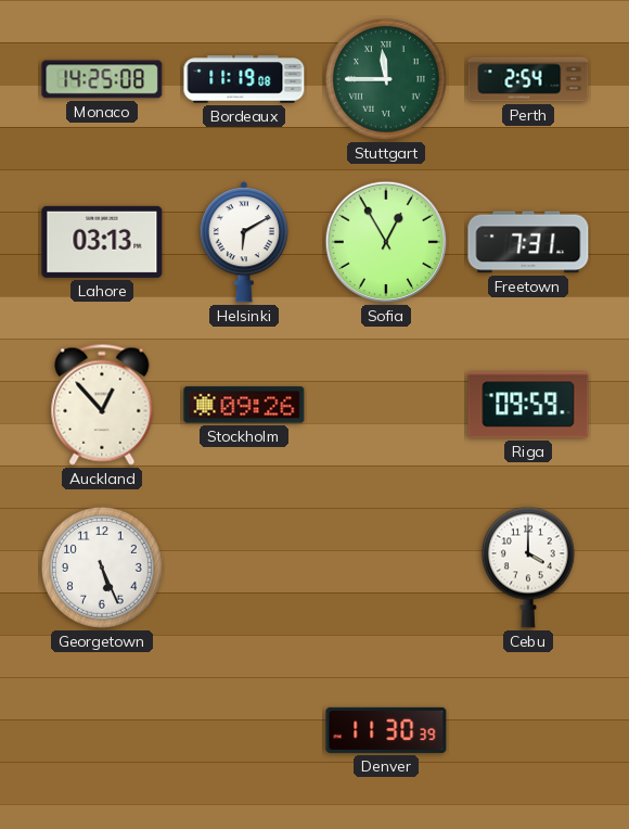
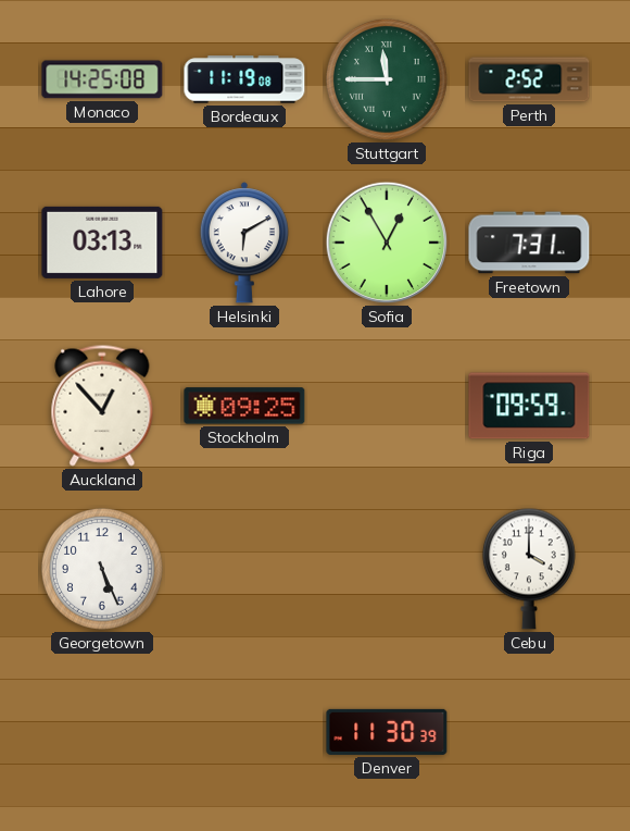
Perth: 2:54 -> 2:52
Stockholm: 09:26 -> 09:25
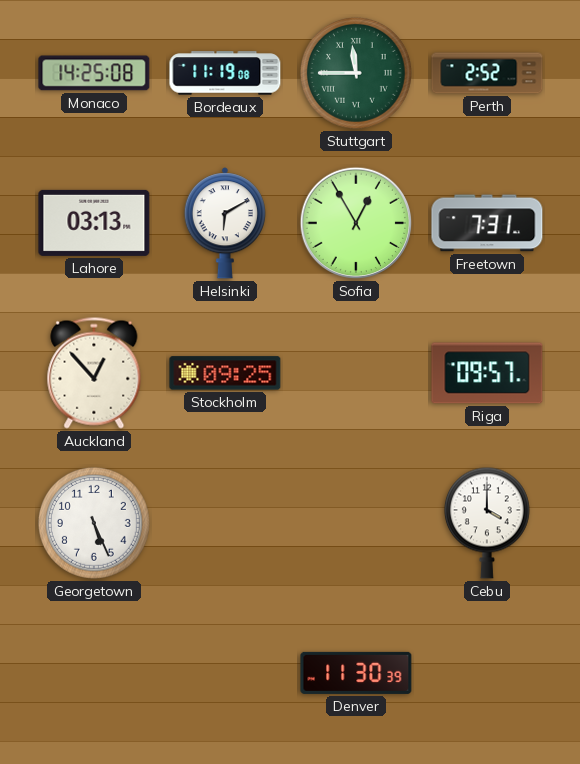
Riga: 09:59 -> 09:57
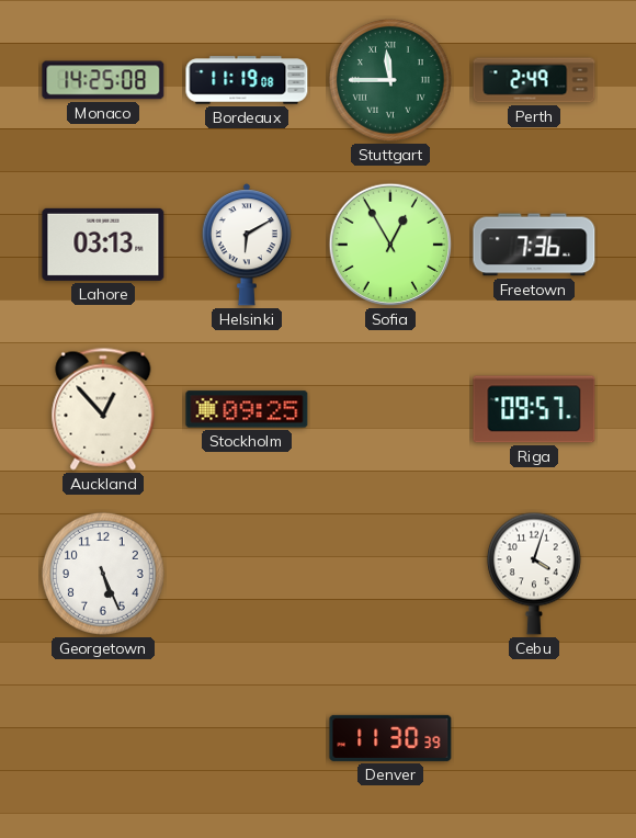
Perth: 2:52 -> 2:49
Freetown: 7:31 -> 7:36
Cebu: 4:00 -> 4:03
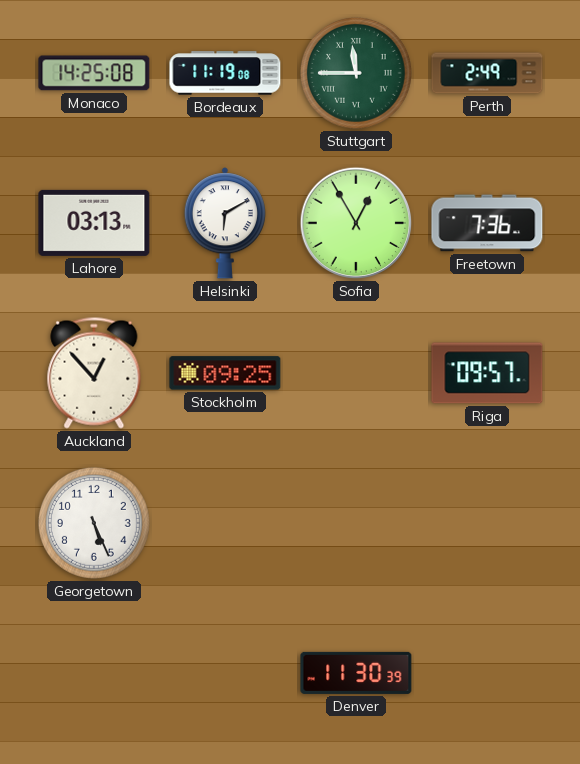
Cebu: 4:03 -> none
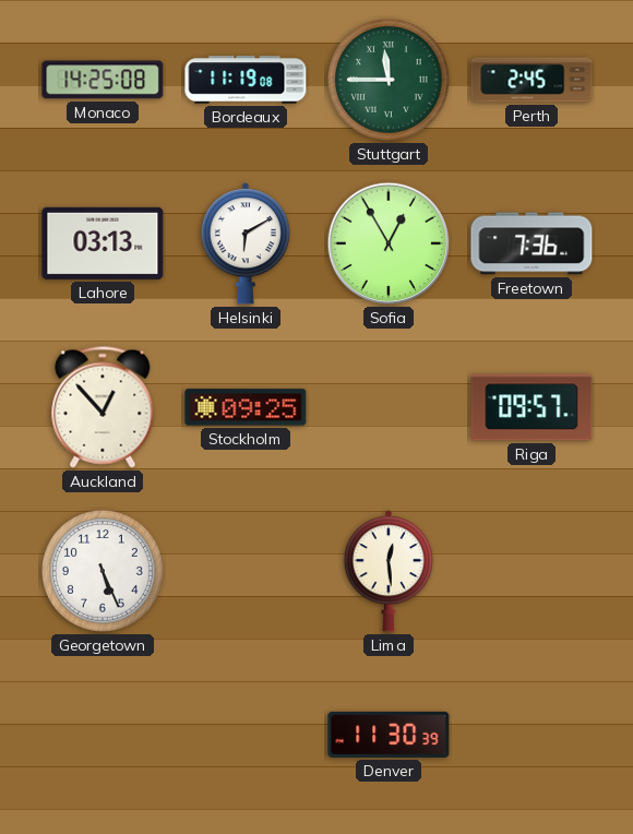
Perth: 2:49 -> 2:45
Lima: none -> 12:29
